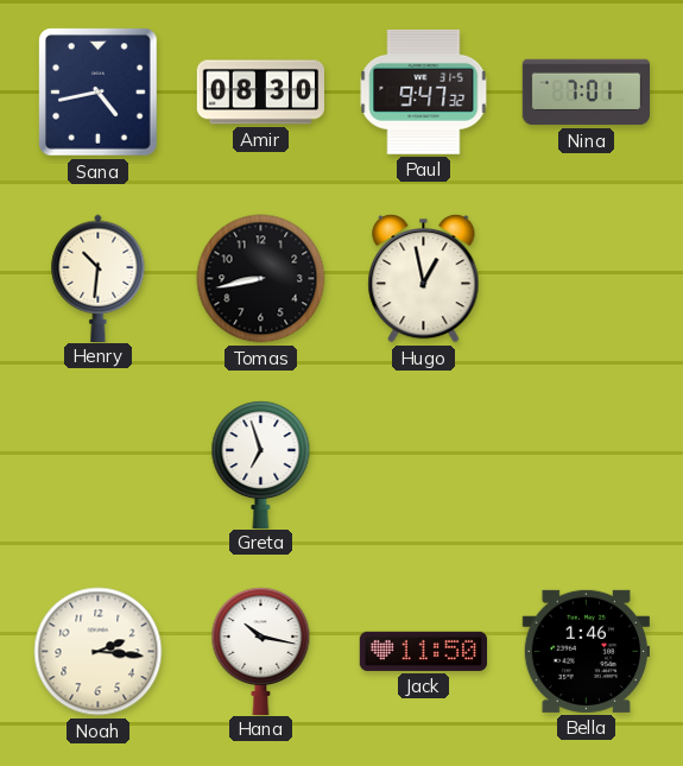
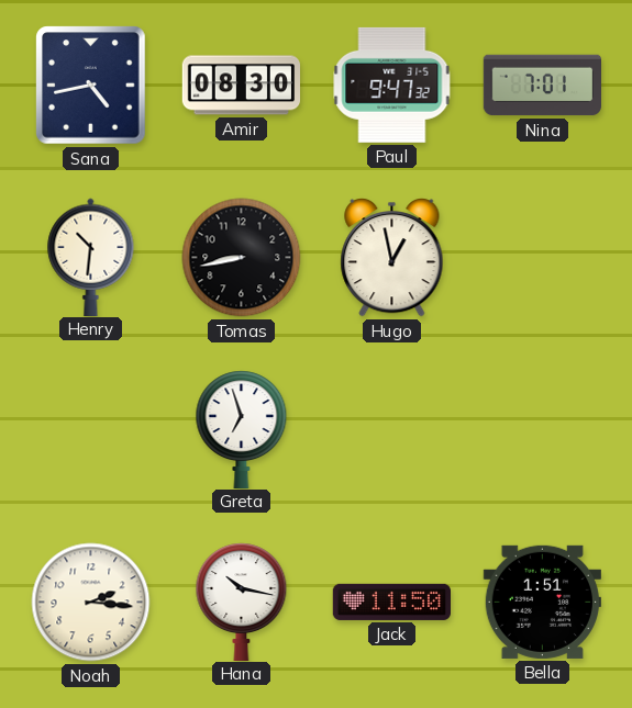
Bella: 1:46 -> 1:51
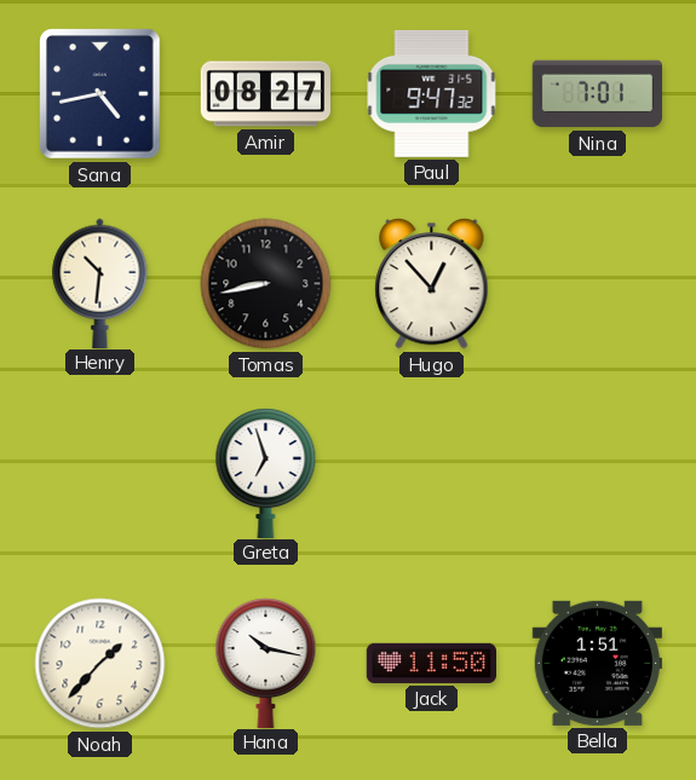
Amir: 08:30 -> 08:27
Hugo: 12:58 -> 12:53
Noah: 2:16 -> 1:37
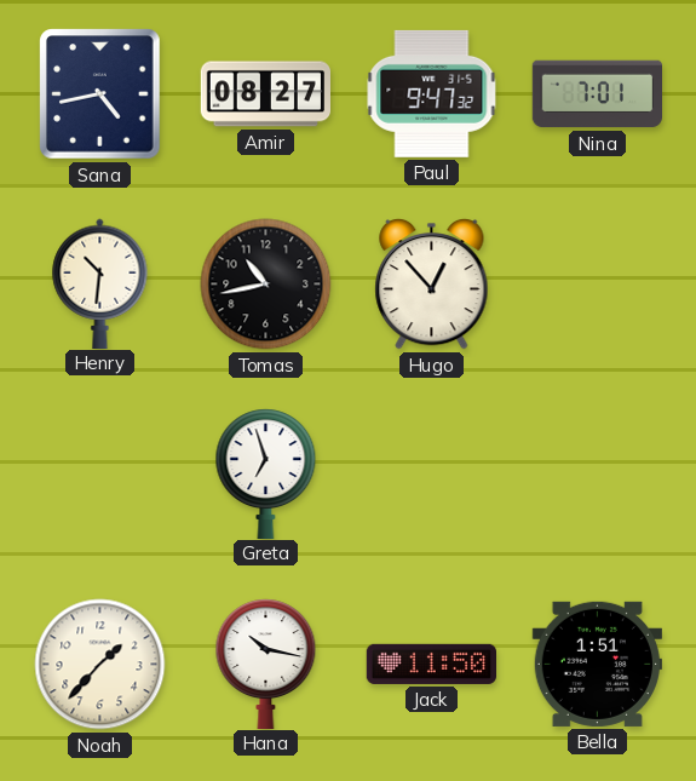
Tomas: 8:43 -> 10:43
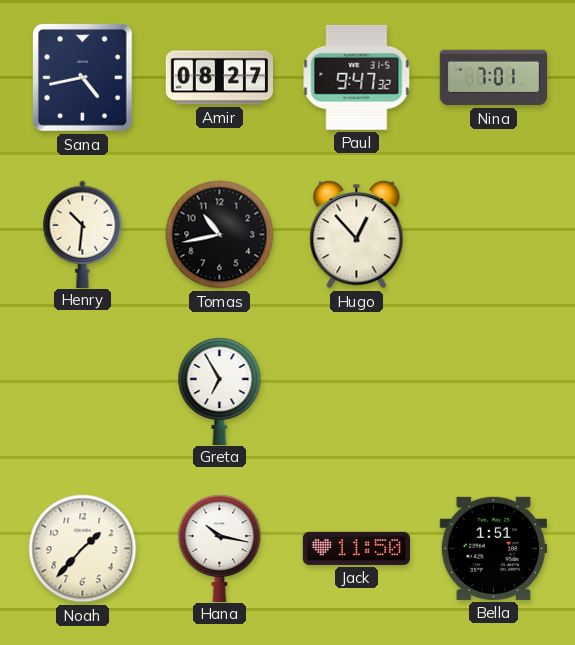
Greta: 6:57 -> 6:55
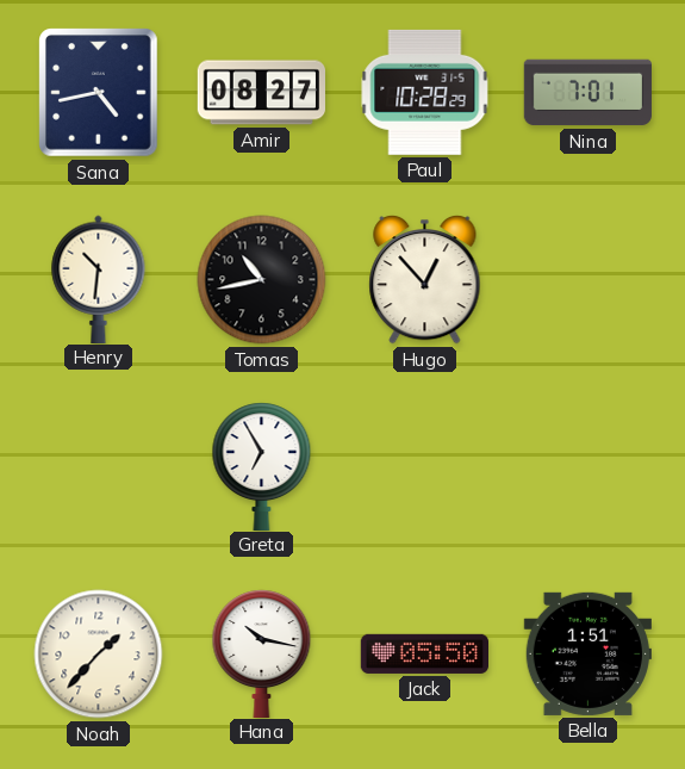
Paul: 9:47 -> 10:28
Jack: 11:50 -> 05:50
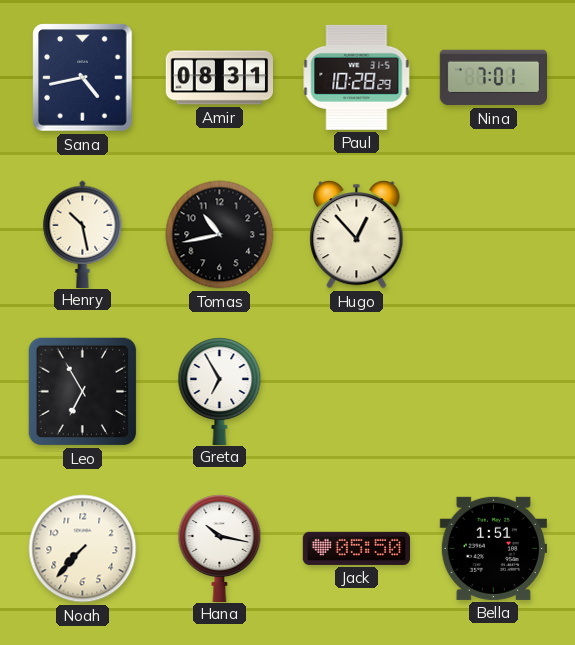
Amir: 08:27 -> 08:31
Henry: 10:31 -> 10:28
Leo: none -> 6:55
Noah: 1:37 -> 7:37
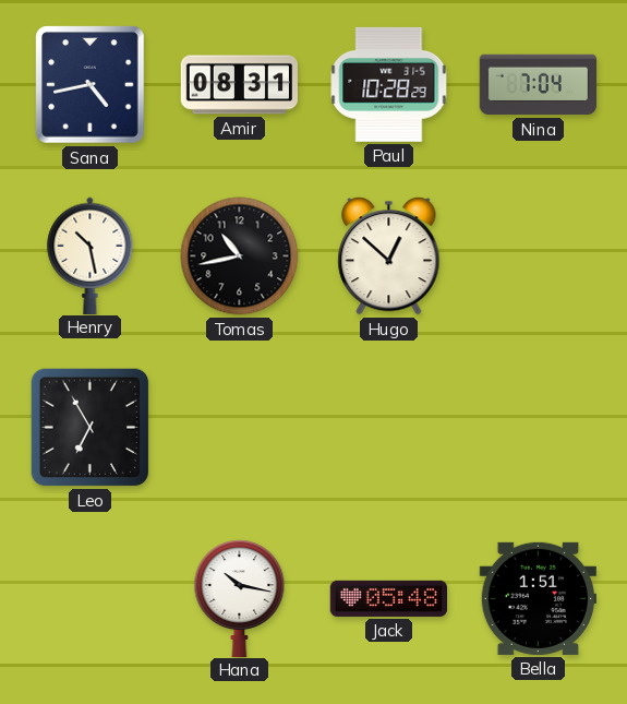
Nina: 7:01 -> 7:04
Hugo: 12:53 -> 12:52
Greta: 6:55 -> none
Noah: 7:37 -> none
Jack: 05:50 -> 05:48
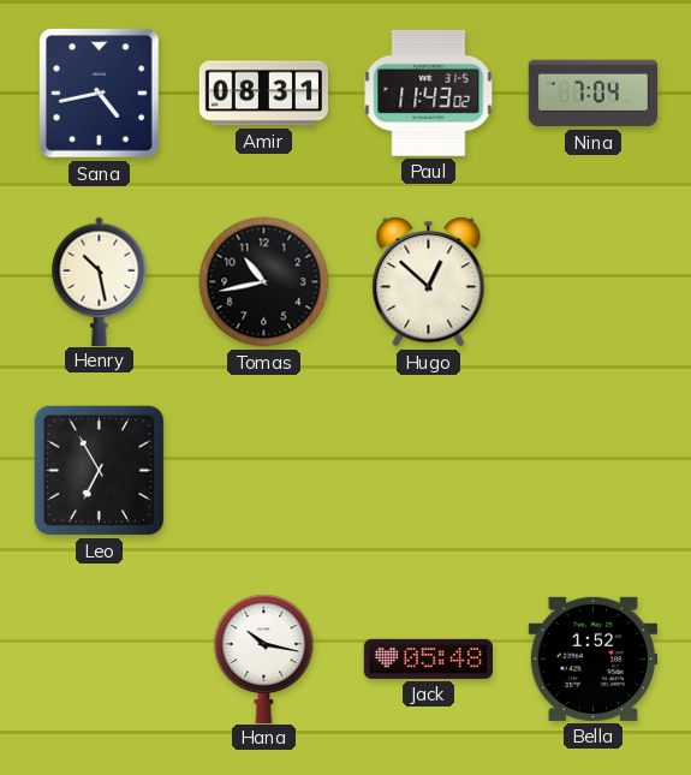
Paul: 10:28 -> 11:43
Bella: 1:51 -> 1:52
